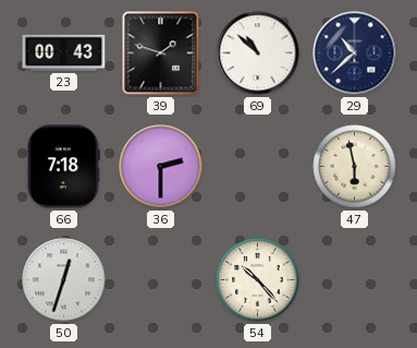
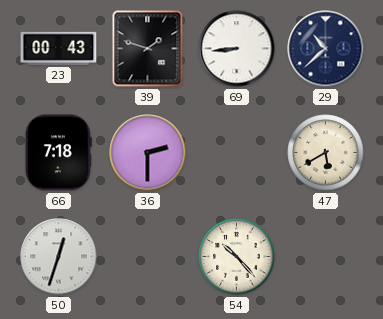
69: 10:52 -> 8:44
47: 5:58 -> 5:40
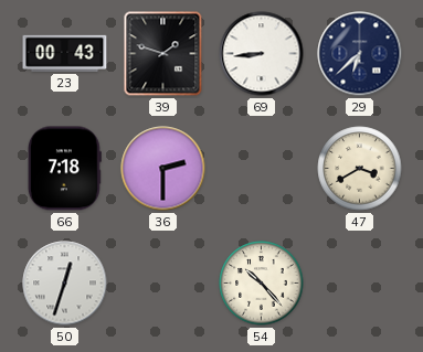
29: 10:38 -> 6:38
47: 5:40 -> 3:40
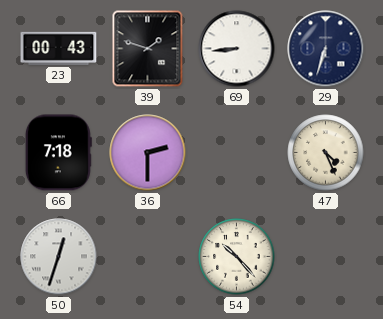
29: 6:38 -> 6:33
47: 3:40 -> 4:26
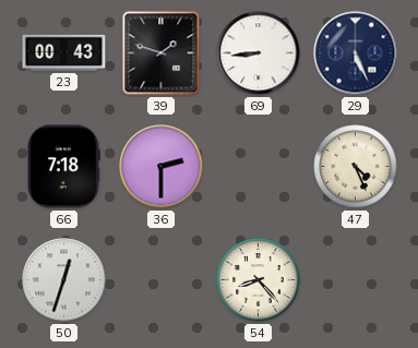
29: 6:33 -> 5:26
54: 10:23 -> 8:23
